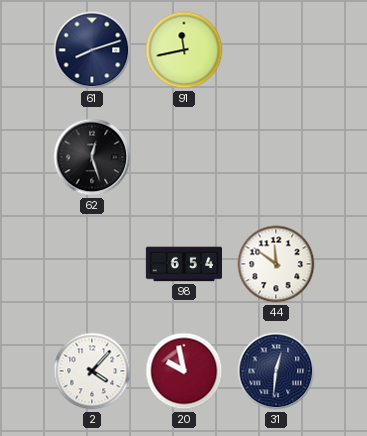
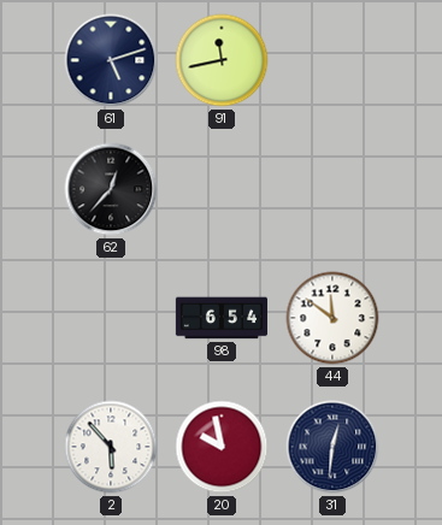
61: 8:12 -> 5:12
62: 12:27 -> 12:37
2: 4:07 -> 5:53
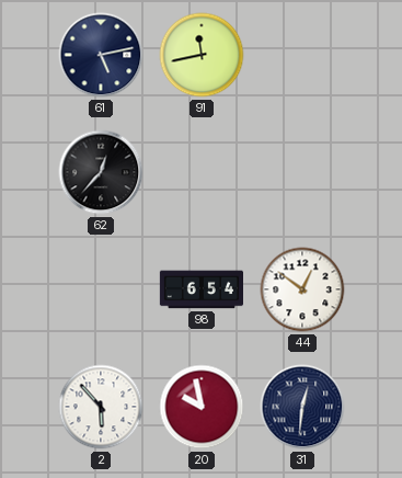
61: 5:12 -> 5:13
44: 11:51 -> 12:51
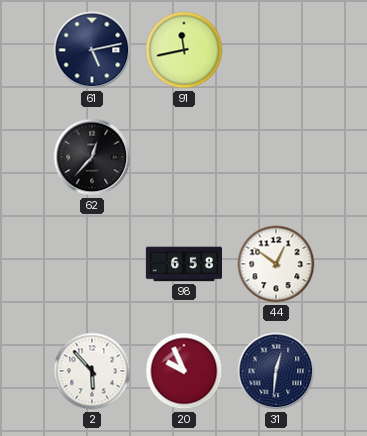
98: 6:54 -> 6:58
20: 9:58 -> 9:56
